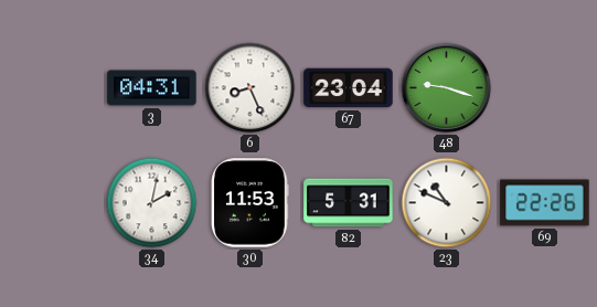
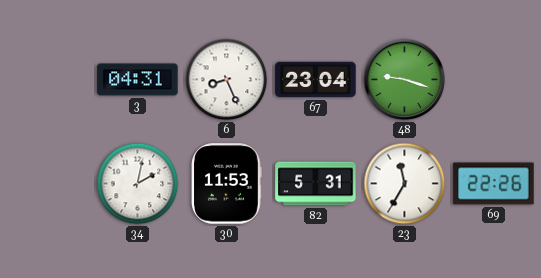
23: 10:49 -> 11:35
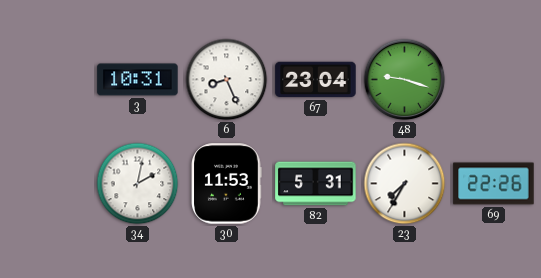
3: 04:31 -> 10:31
23: 11:35 -> 7:35
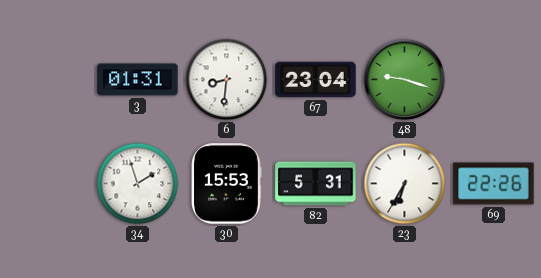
3: 10:31 -> 01:31
6: 8:26 -> 8:31
34: 2:02 -> 1:57
30: 11:53 -> 15:53
23: 7:35 -> 6:35
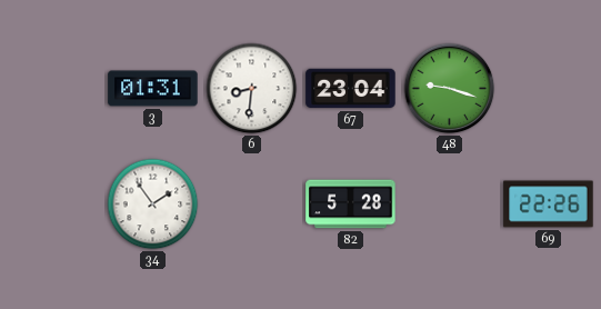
34: 1:57 -> 1:54
30: 15:53 -> none
82: 5:31 -> 5:28
23: 6:35 -> none
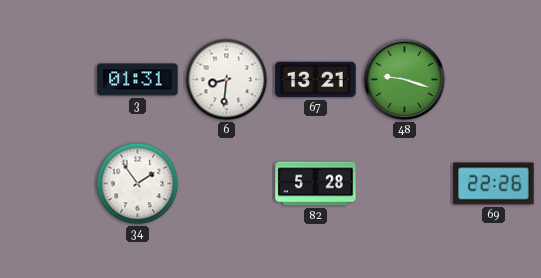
67: 23:04 -> 13:21
